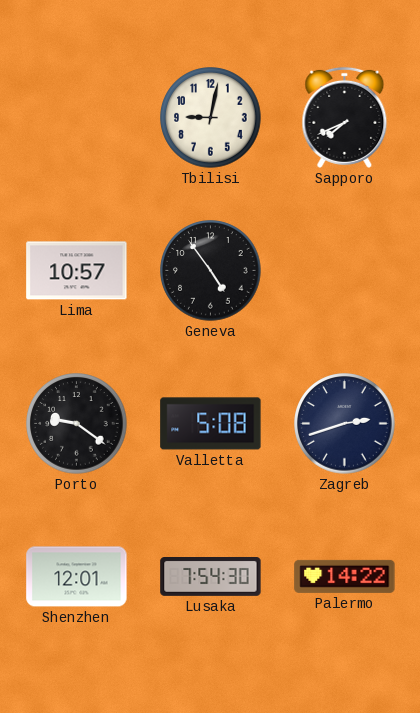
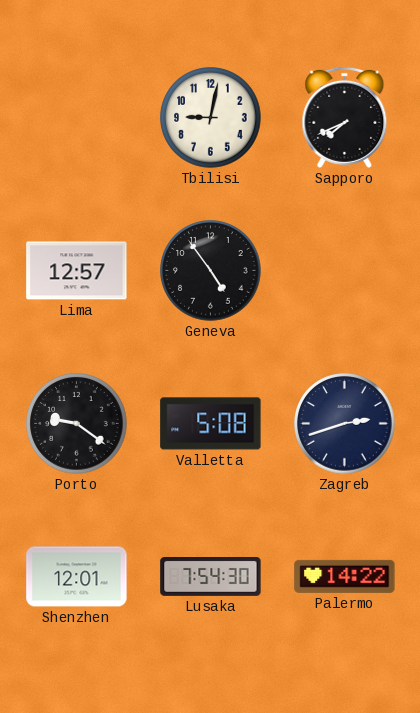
Lima: 10:57 -> 12:57
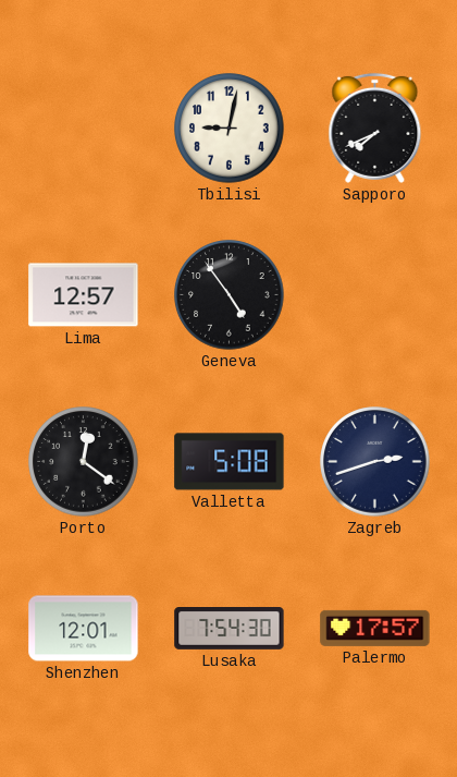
Porto: 9:21 -> 12:21
Palermo: 14:22 -> 17:57
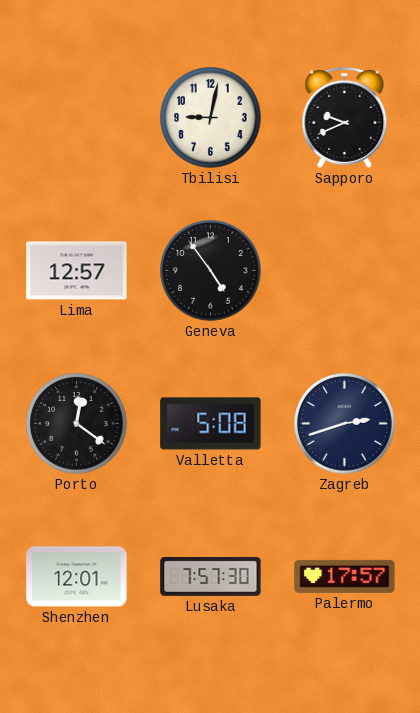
Sapporo: 7:41 -> 9:41
Lusaka: 7:54 -> 7:57
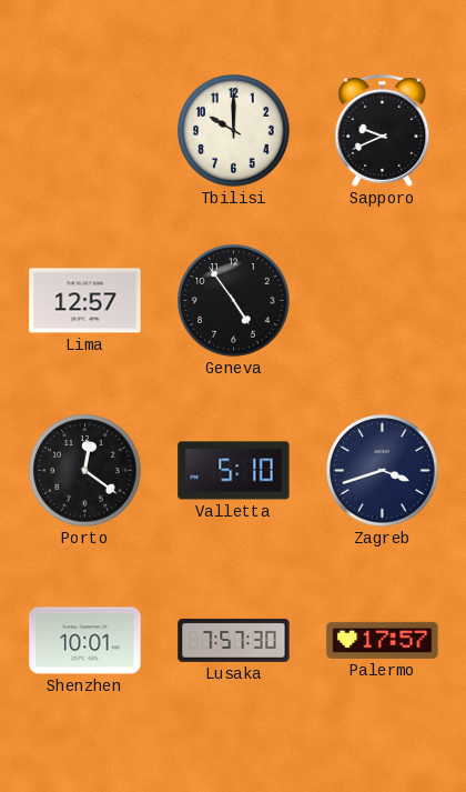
Tbilisi: 9:02 -> 10:00
Valletta: 5:08 -> 5:10
Zagreb: 2:42 -> 3:42
Shenzhen: 12:01 -> 10:01
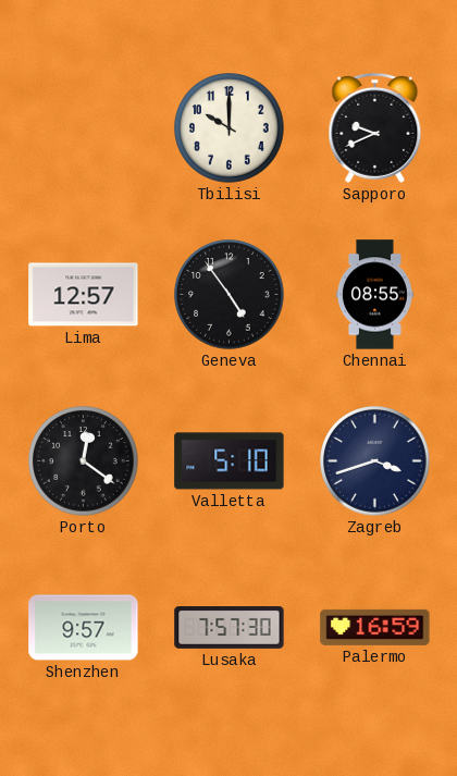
Chennai: none -> 08:55
Shenzhen: 10:01 -> 9:57
Palermo: 17:57 -> 16:59
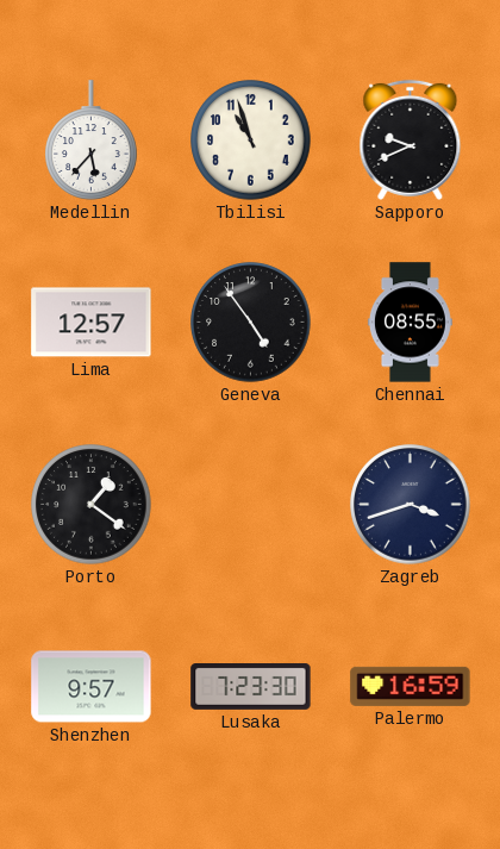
Medellin: none -> 5:37
Tbilisi: 10:00 -> 10:57
Porto: 12:21 -> 1:21
Valletta: 5:10 -> none
Lusaka: 7:57 -> 7:23
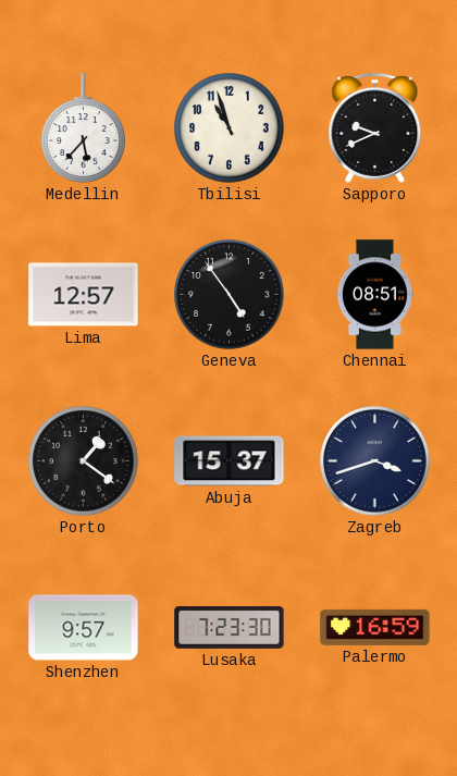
Chennai: 08:55 -> 08:51
Abuja: none -> 15:37
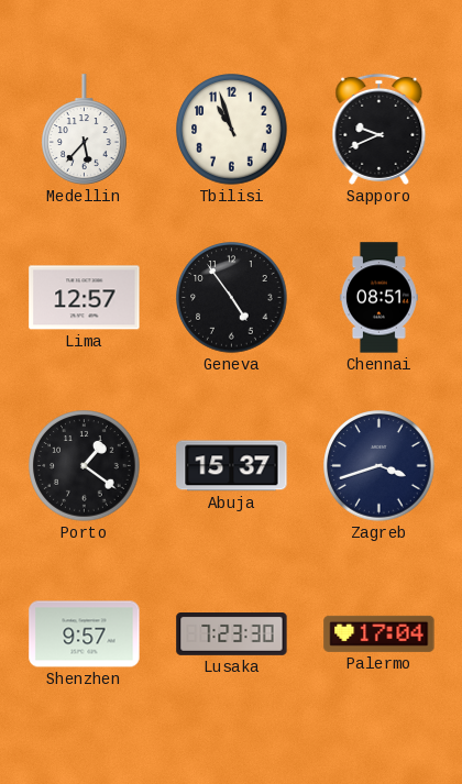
Palermo: 16:59 -> 17:04
